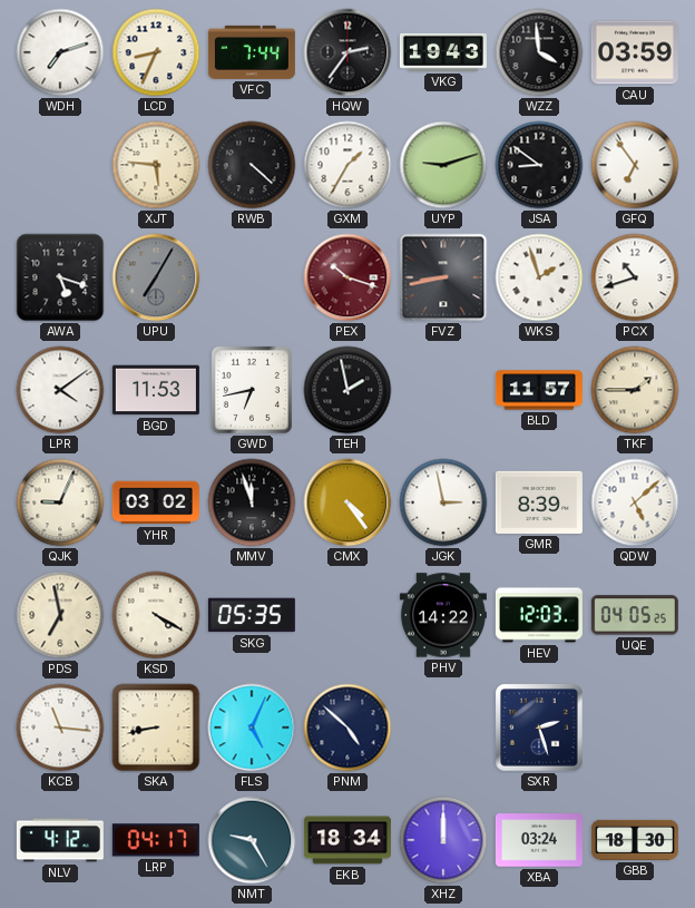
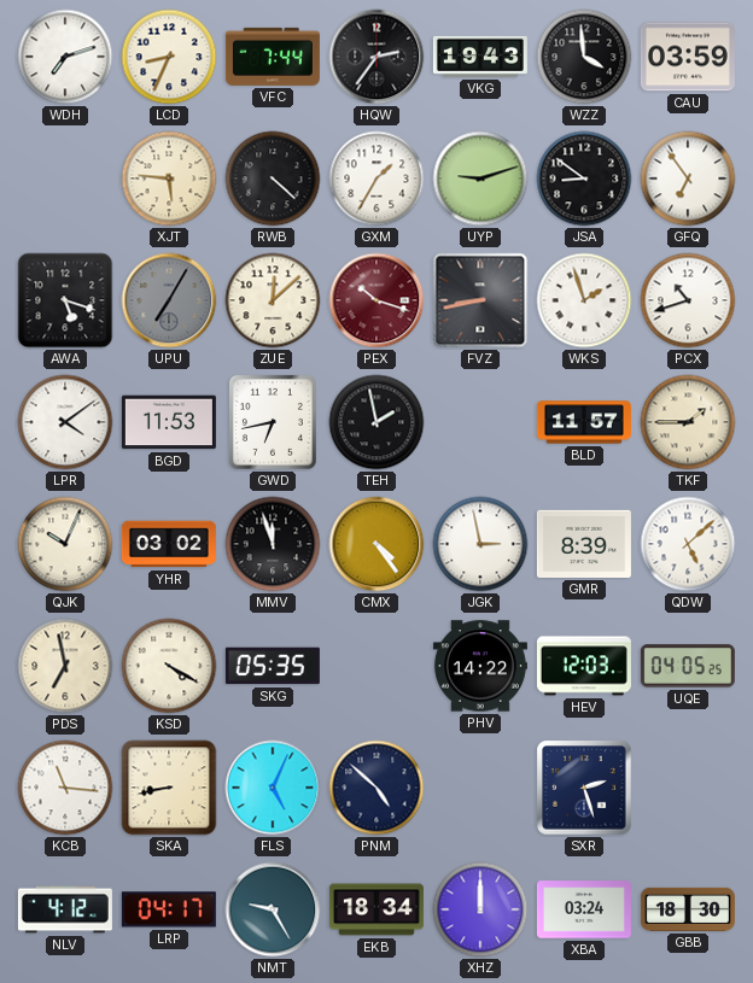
ZUE: none -> 12:08
QJK: 9:04 -> 10:04
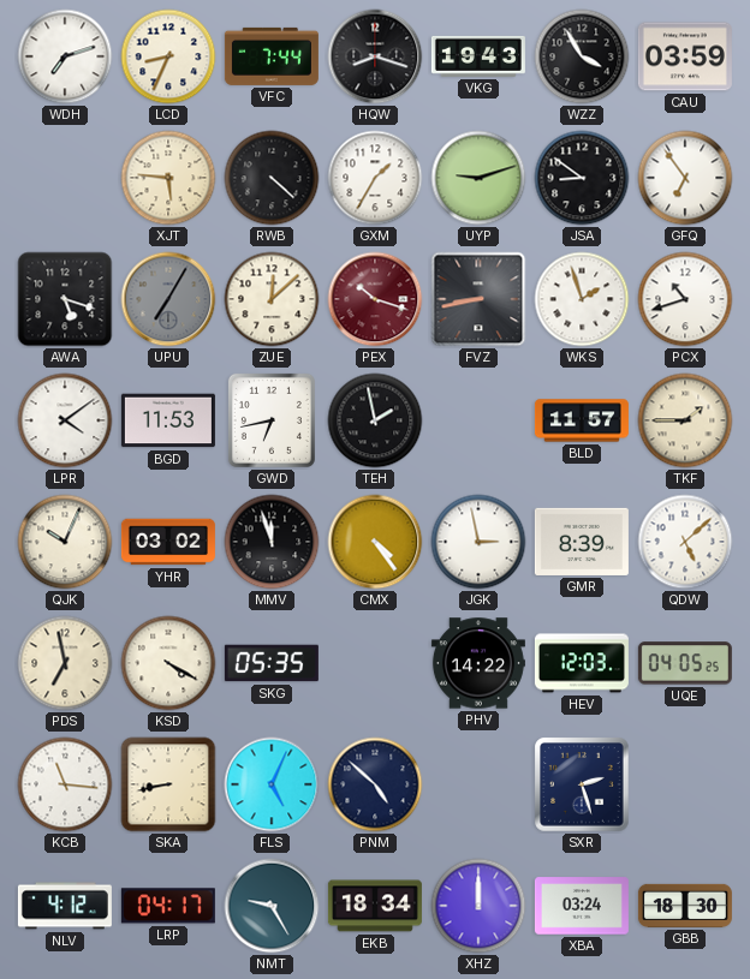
HQW: 2:36 -> 8:18
WZZ: 3:59 -> 3:55
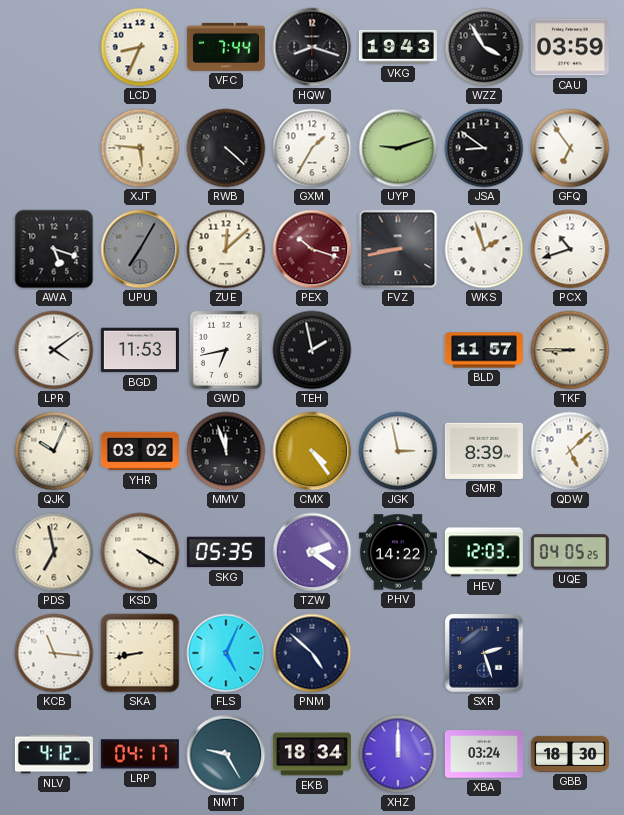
WDH: 7:12 -> none
TKF: 1:45 -> 8:45
TZW: none -> 2:21
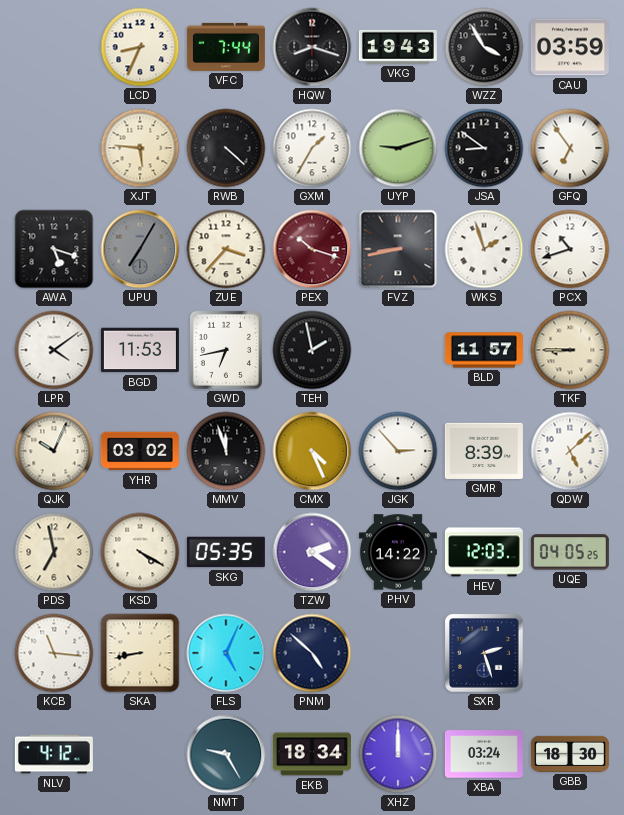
ZUE: 12:08 -> 3:37
CMX: 4:24 -> 4:26
JGK: 2:58 -> 2:53
LRP: 04:17 -> none
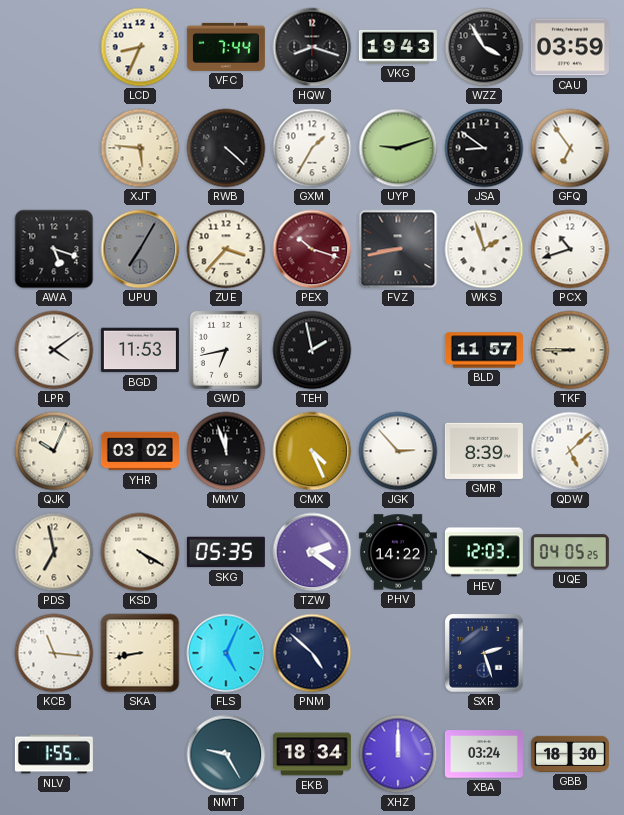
NLV: 4:12 -> 1:55
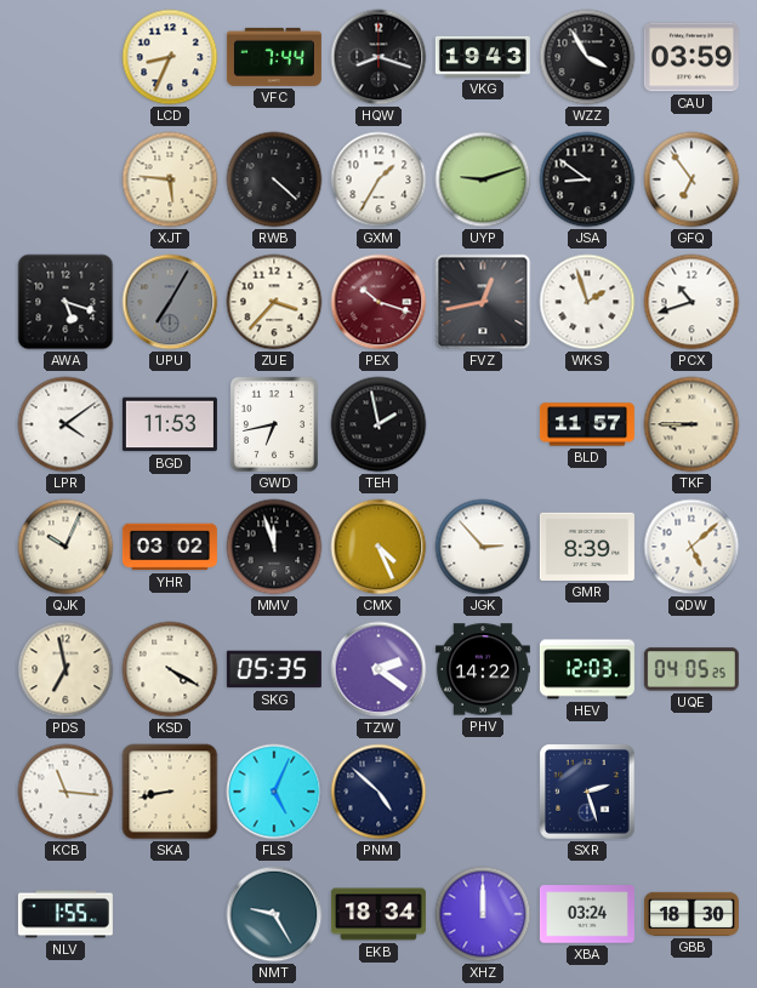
FVZ: 8:43 -> 12:43
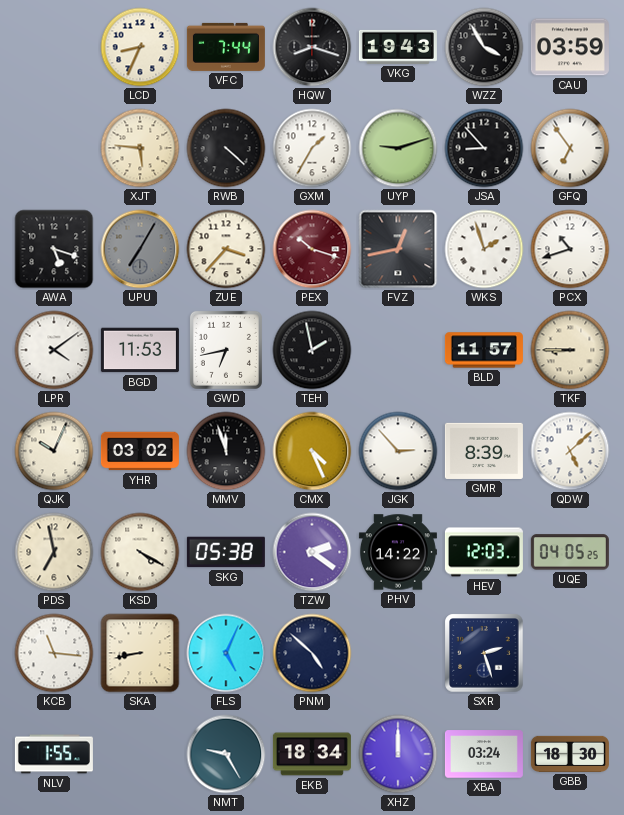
JSA: 8:51 -> 8:53
SKG: 05:35 -> 05:38
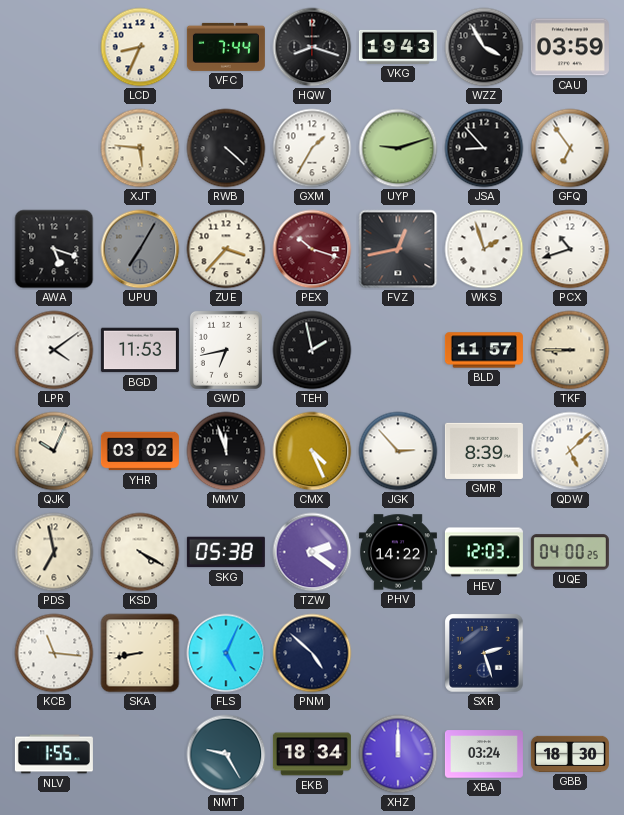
UQE: 04:05 -> 04:00
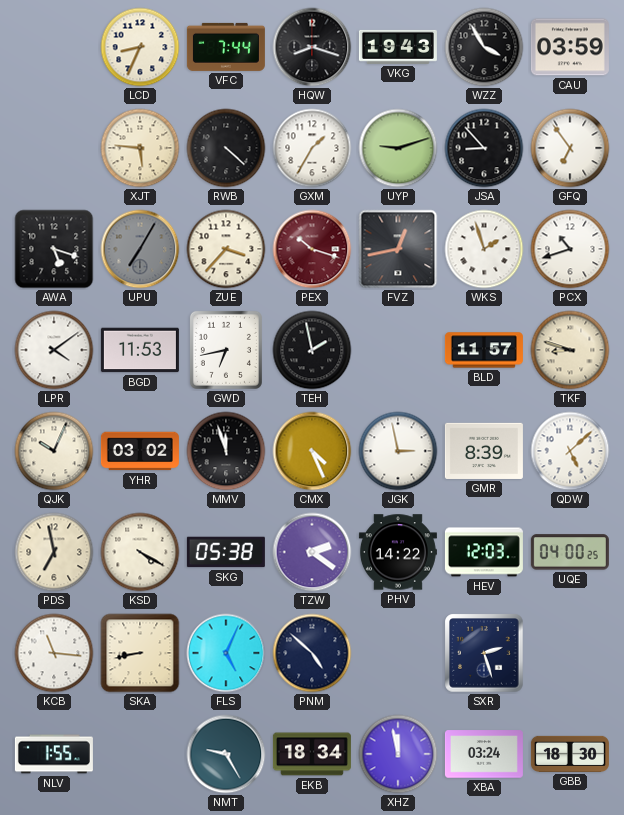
TKF: 8:45 -> 8:48
JGK: 2:53 -> 2:58
XHZ: 12:00 -> 11:58
